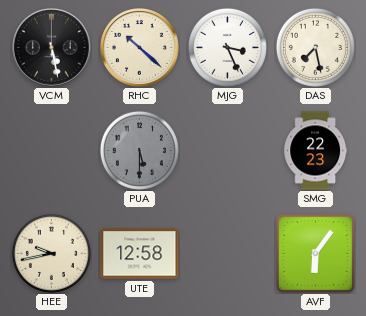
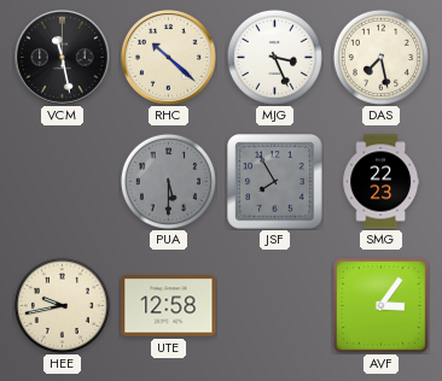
VCM: 5:28 -> 11:28
JSF: none -> 7:55
AVF: 6:06 -> 3:06
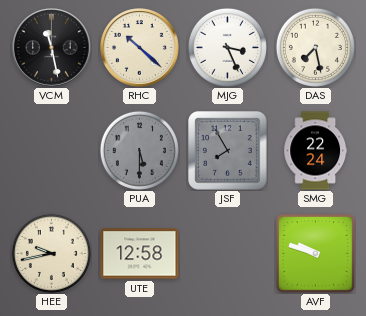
SMG: 22:23 -> 22:24
AVF: 3:06 -> 9:48
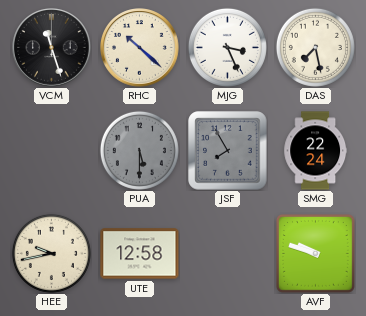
VCM: 11:28 -> 11:27
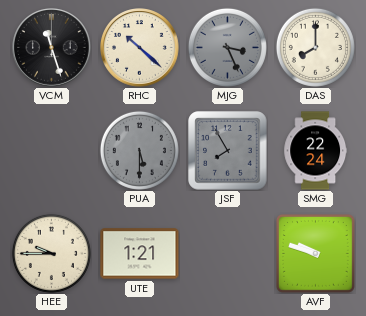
MJG dial: white -> grey
DAS: 7:28 -> 8:00
HEE: 9:43 -> 9:45
UTE: 12:58 -> 1:21
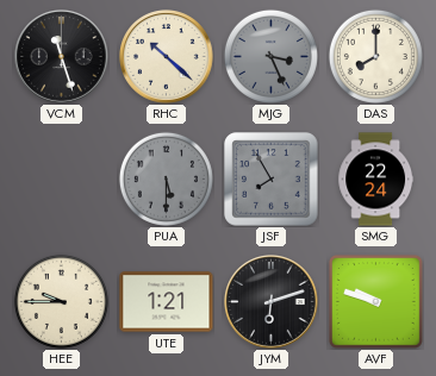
JYM: none -> 6:12
